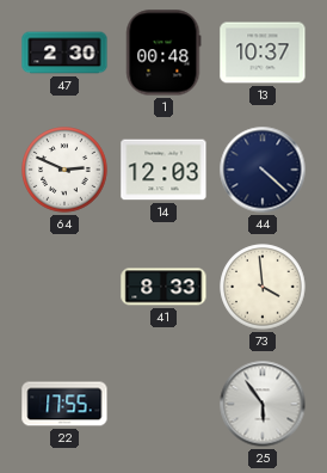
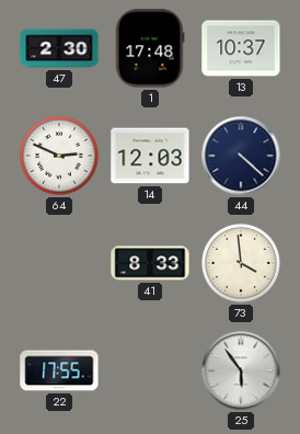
1: 00:48 -> 17:48
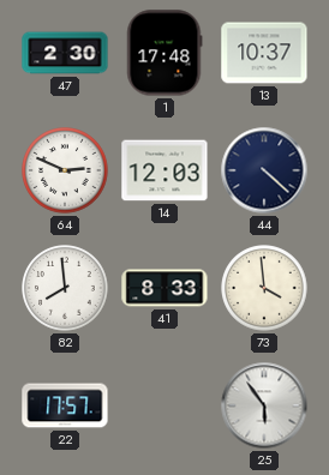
82: none -> 7:59
22: 17:55 -> 17:57
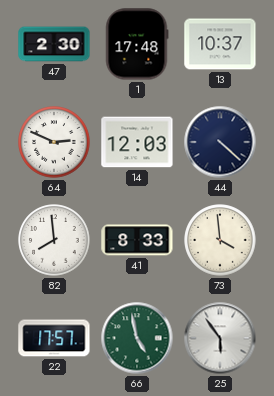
66: none -> 4:58
